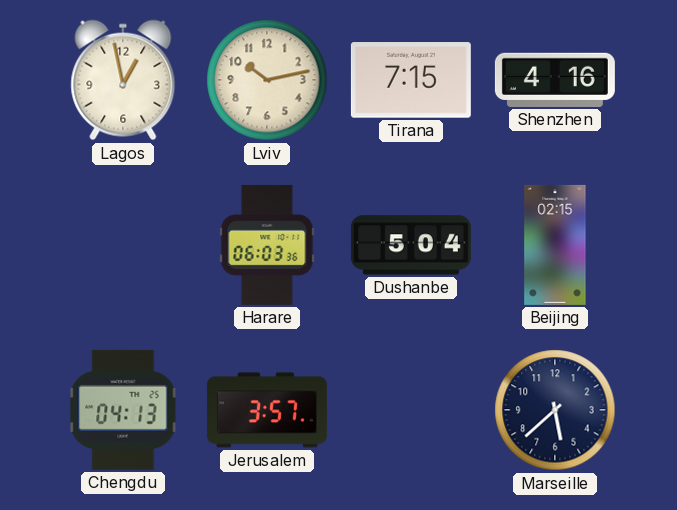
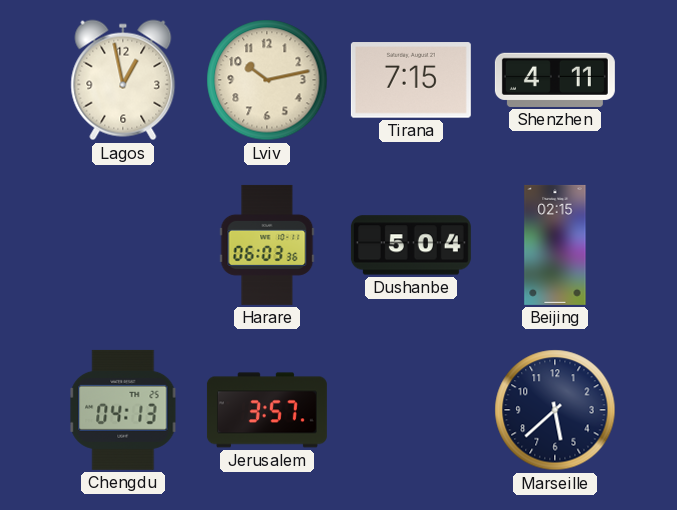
Shenzhen: 4:16 -> 4:11
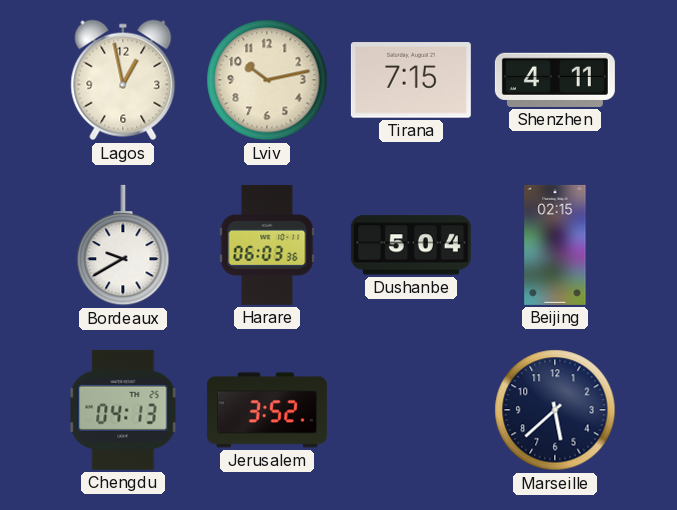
Bordeaux: none -> 9:40
Jerusalem: 3:57 -> 3:52
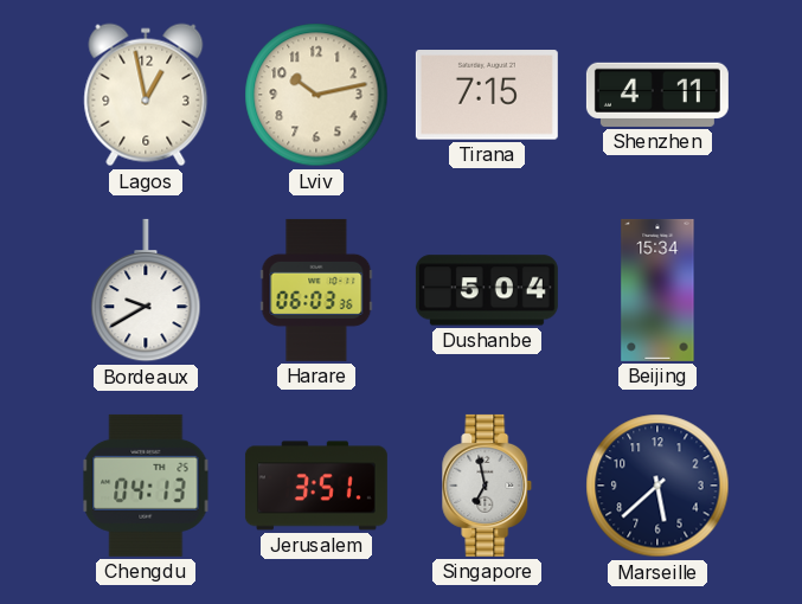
Beijing: 02:15 -> 15:34
Jerusalem: 3:52 -> 3:51
Singapore: none -> 6:58
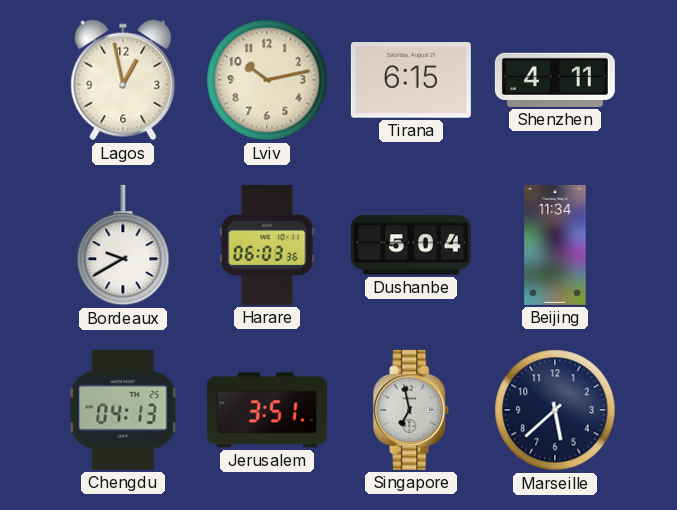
Tirana: 7:15 -> 6:15
Beijing: 15:34 -> 11:34
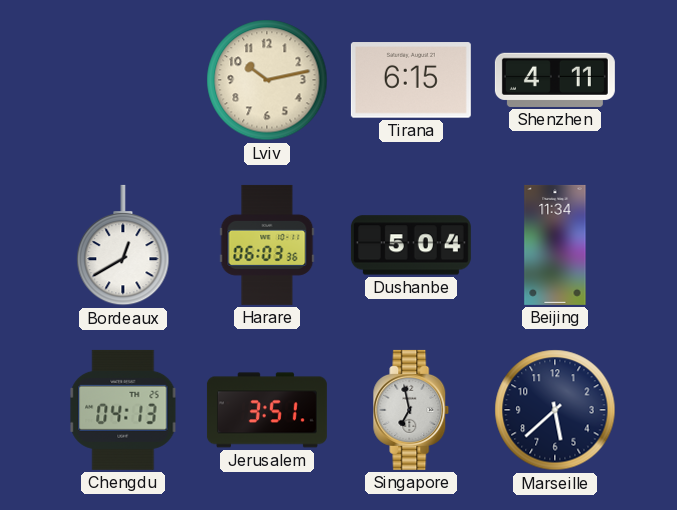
Lagos: 12:58 -> none
Bordeaux: 9:40 -> 12:40
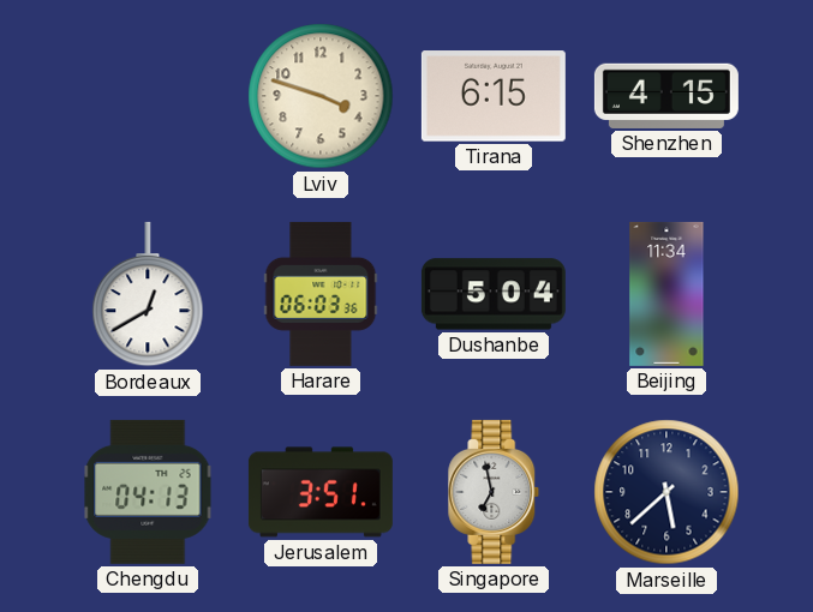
Lviv: 10:13 -> 3:48
Shenzhen: 4:11 -> 4:15
